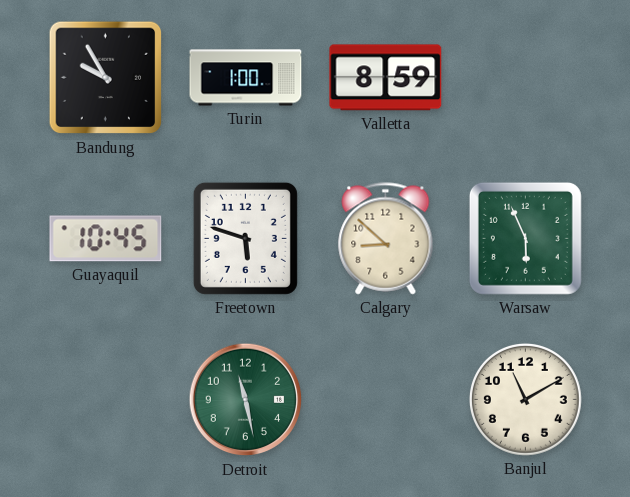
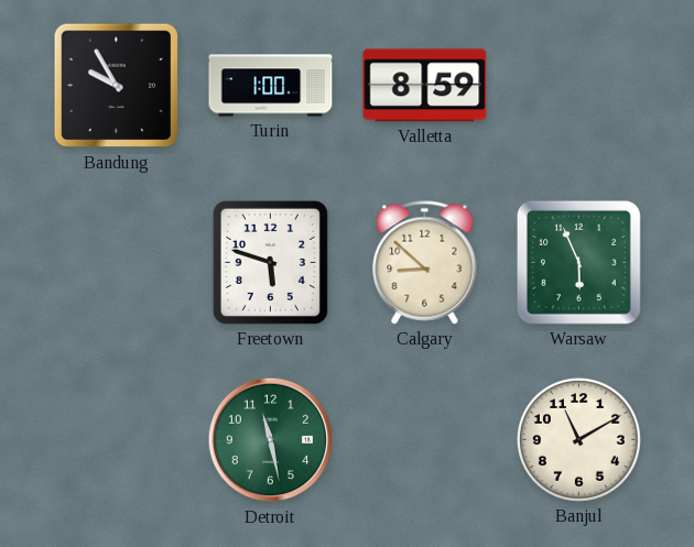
Guayaquil: 10:45 -> none
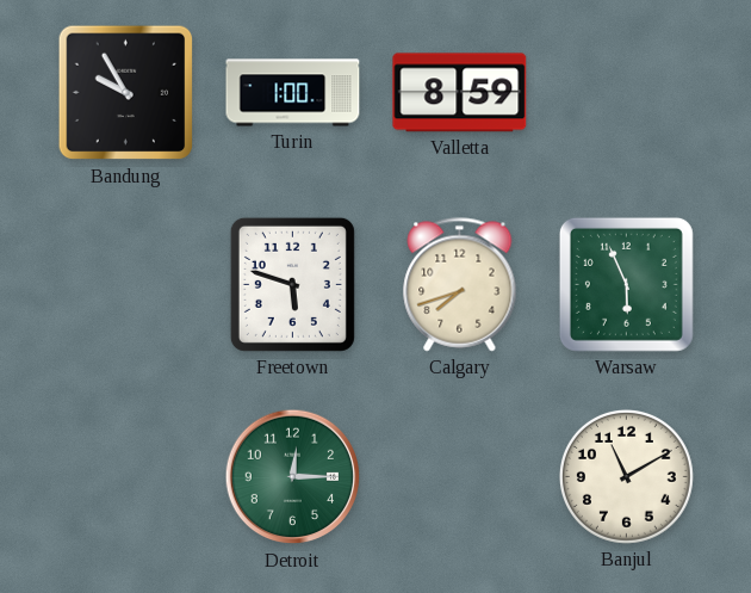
Calgary: 8:52 -> 7:42
Detroit: 11:28 -> 12:15
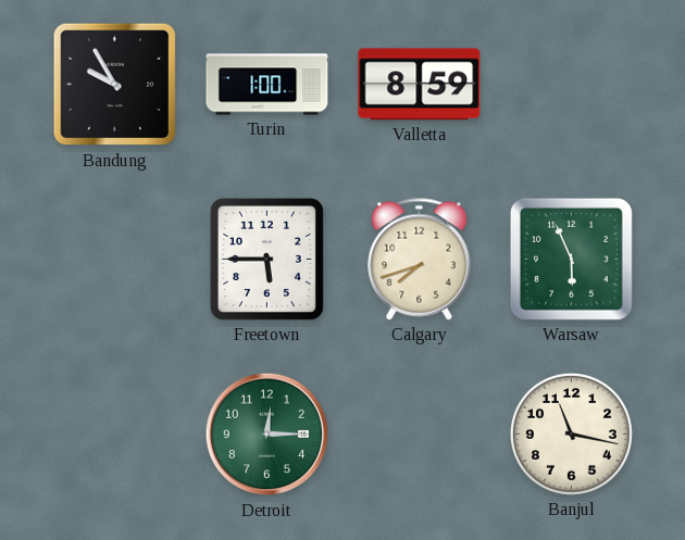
Freetown: 5:48 -> 5:45
Banjul: 11:10 -> 11:17
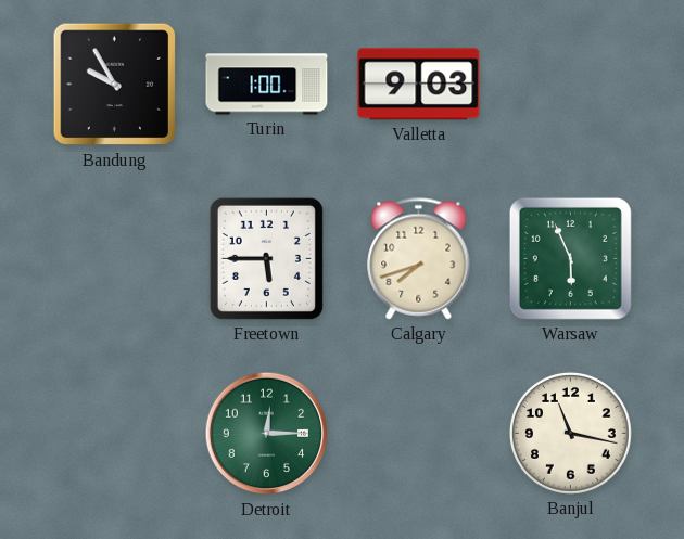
Valletta: 8:59 -> 9:03
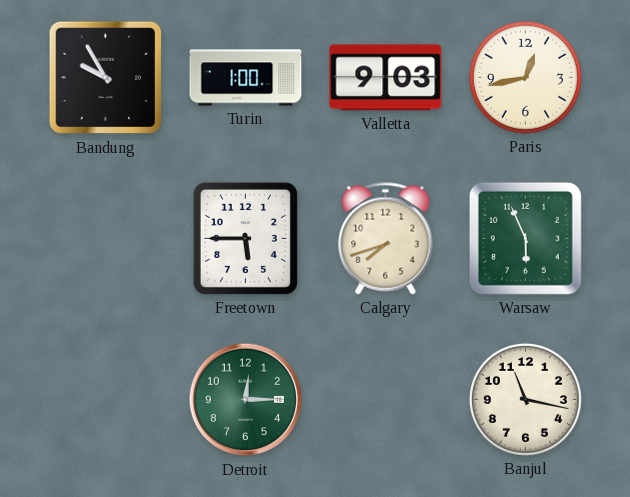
Paris: none -> 12:43
